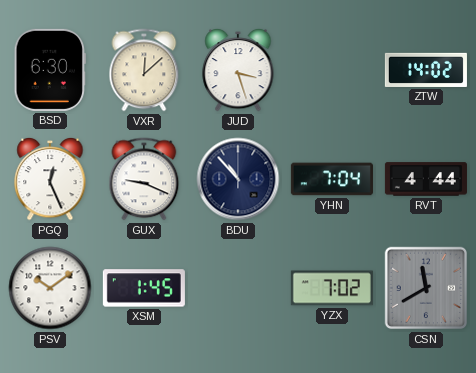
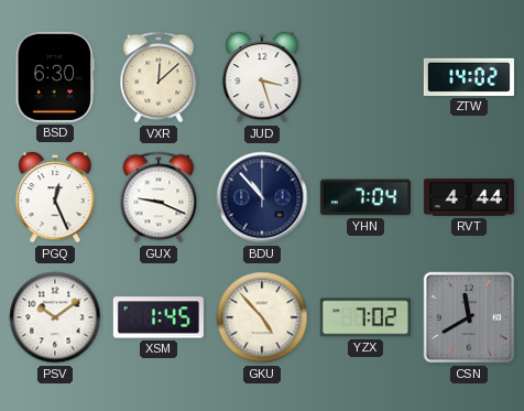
GKU: none -> 4:53
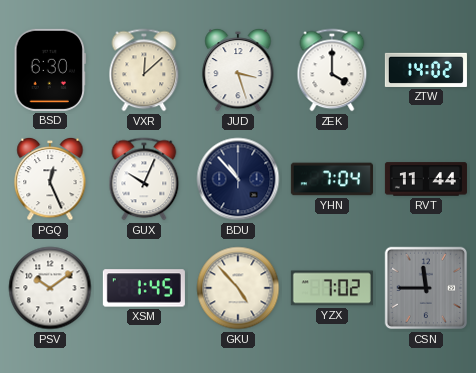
ZEK: none -> 4:00
GUX: 9:19 -> 10:04
RVT: 4:44 -> 11:44
CSN: 11:40 -> 11:45
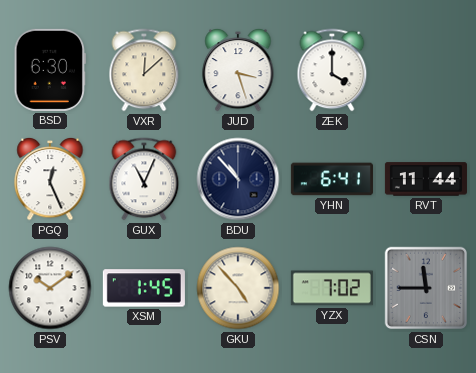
ZTW: 14:02 -> none
GUX: 10:04 -> 11:04
YHN: 7:04 -> 6:41
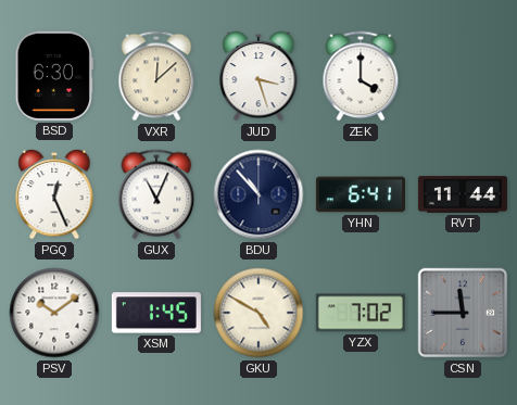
GKU: 4:53 -> 4:50
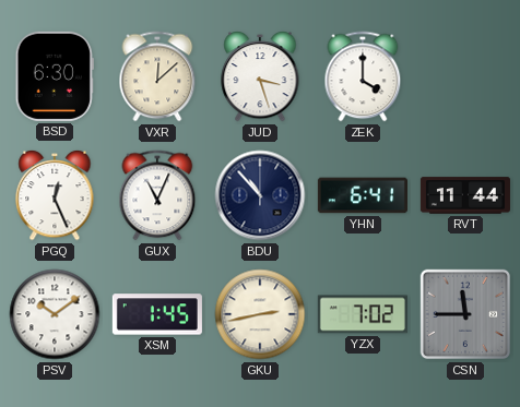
GKU: 4:50 -> 2:43
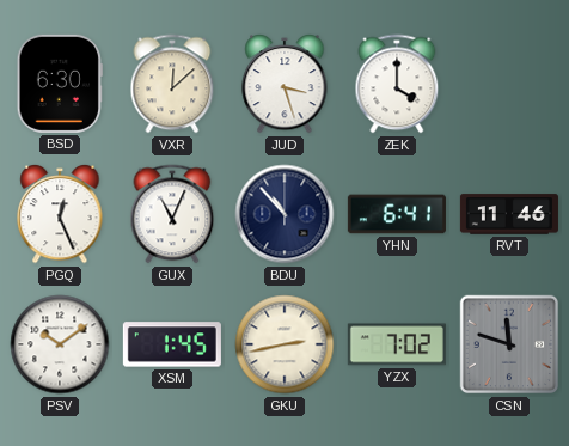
RVT: 11:44 -> 11:46
CSN: 11:45 -> 11:48
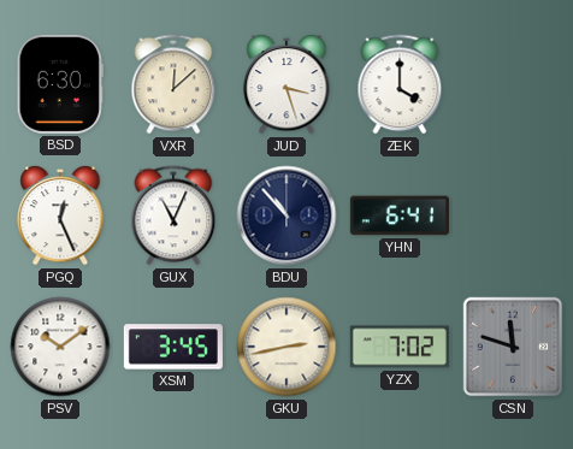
RVT: 11:46 -> none
XSM: 1:45 -> 3:45
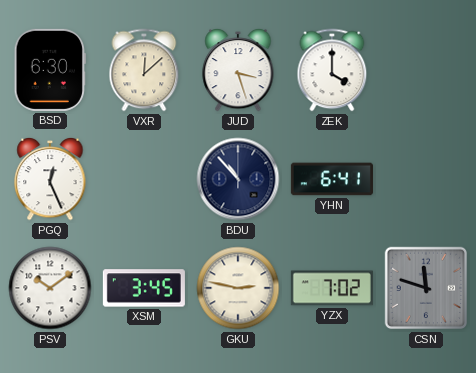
GUX: 11:04 -> none
GKU: 2:43 -> 2:47
